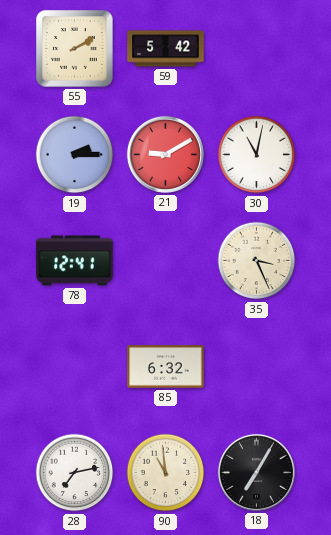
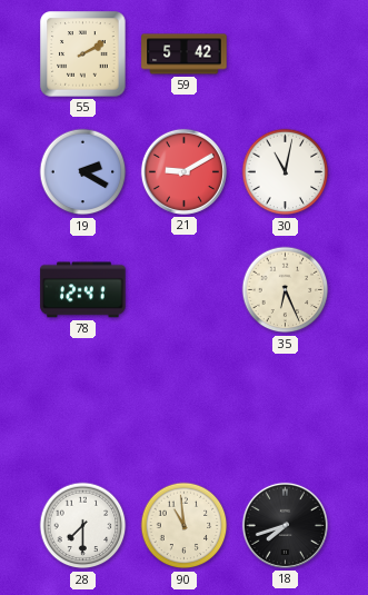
19: 2:15 -> 2:20
35: 3:26 -> 6:26
85: 6:32 -> none
28: 7:13 -> 7:30
18: 7:05 -> 7:42
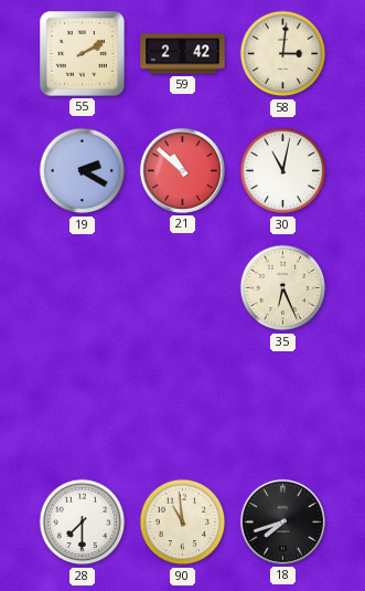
59: 5:42 -> 2:42
58: none -> 3:01
21: 9:10 -> 10:52
78: 12:41 -> none
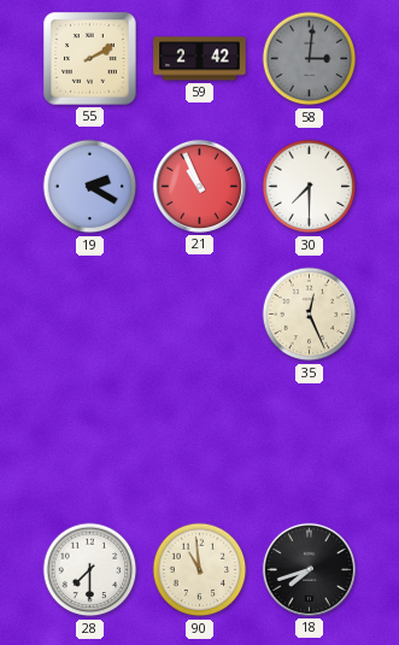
58 dial: cream -> grey
21: 10:52 -> 10:56
30: 11:02 -> 7:30
35: 6:26 -> 12:26
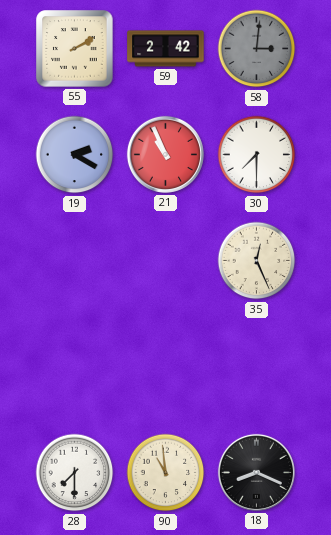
18: 7:42 -> 8:19
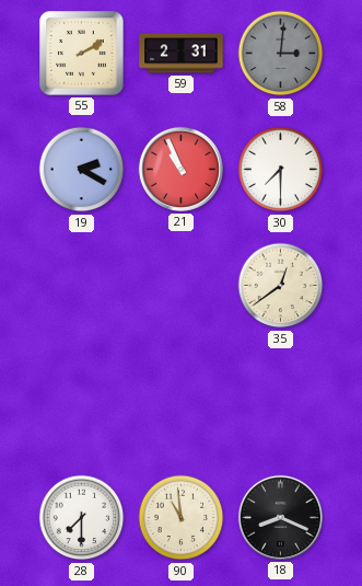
59: 2:42 -> 2:31
35: 12:26 -> 12:39
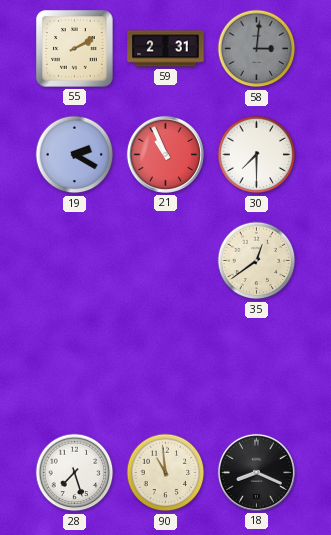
28: 7:30 -> 7:27
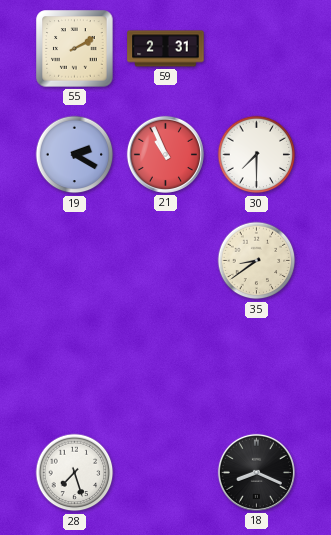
58: 3:01 -> none
35: 12:39 -> 8:39
90: 10:59 -> none
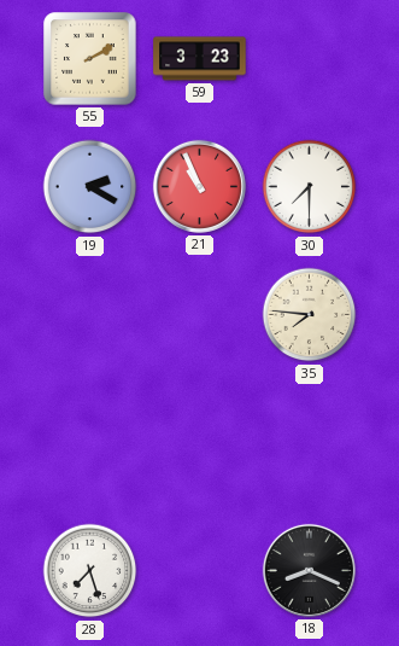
59: 2:31 -> 3:23
35: 8:39 -> 7:46
